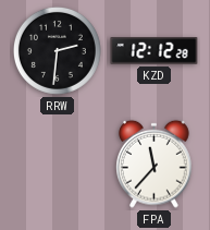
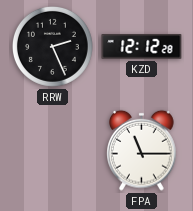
RRW: 2:31 -> 2:26
FPA: 11:37 -> 11:15
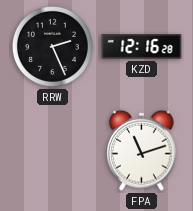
KZD: 12:12 -> 12:16
FPA: 11:15 -> 11:12
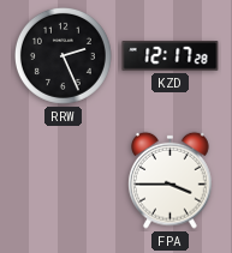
KZD: 12:16 -> 12:17
FPA: 11:12 -> 3:45
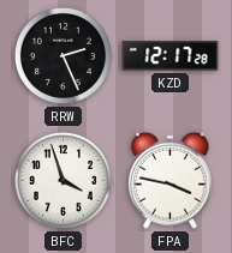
BFC: none -> 3:57
FPA: 3:45 -> 3:47
